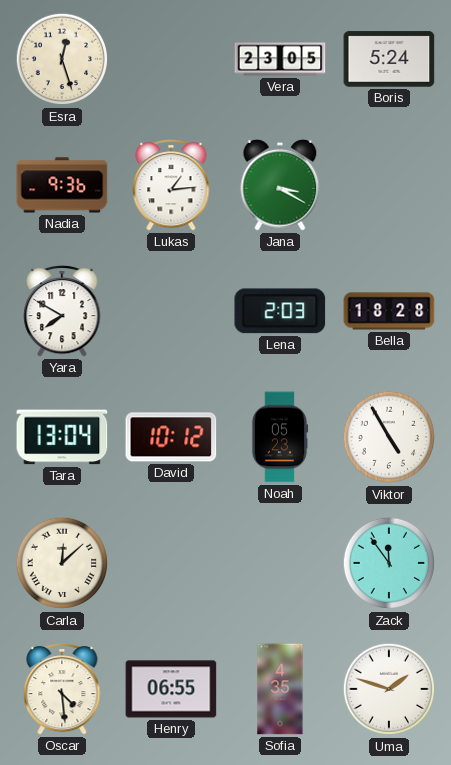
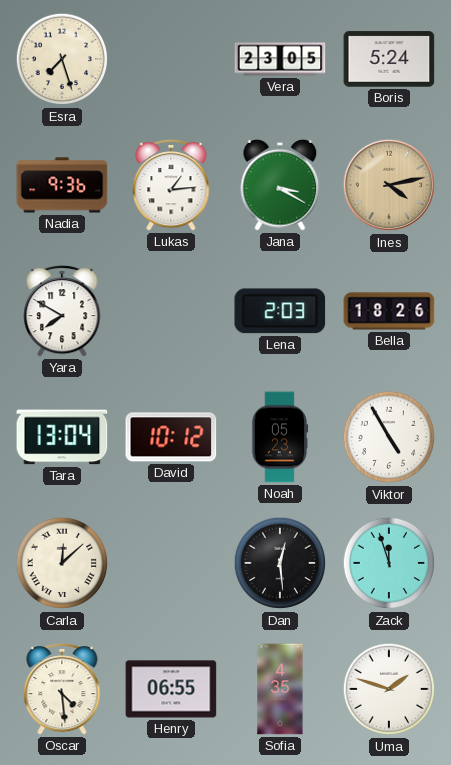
Esra: 12:27 -> 7:27
Ines: none -> 4:13
Bella: 18:28 -> 18:26
Dan: none -> 12:29
Zack: 11:54 -> 11:57
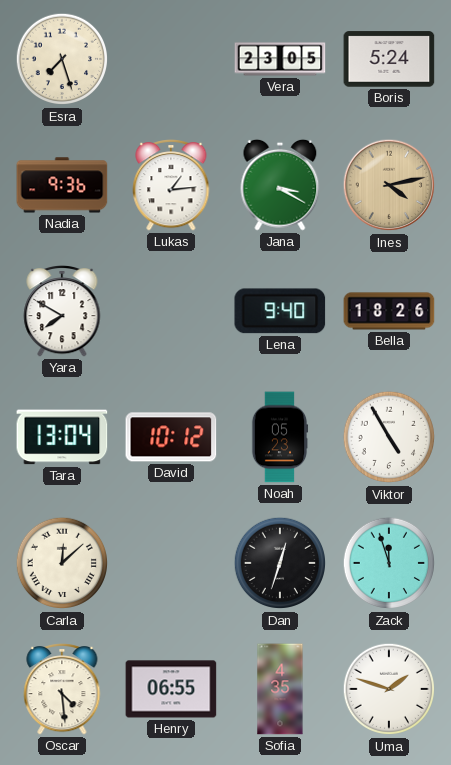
Lena: 2:03 -> 9:40
Dan: 12:29 -> 12:33
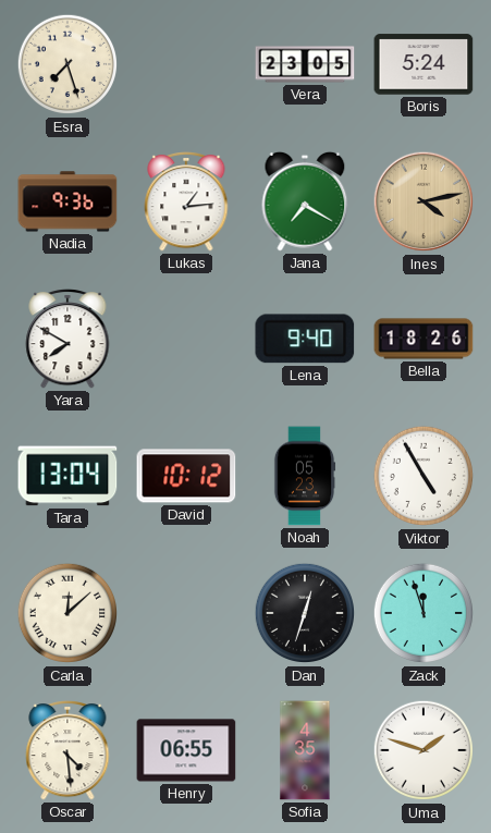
Jana: 3:20 -> 7:20
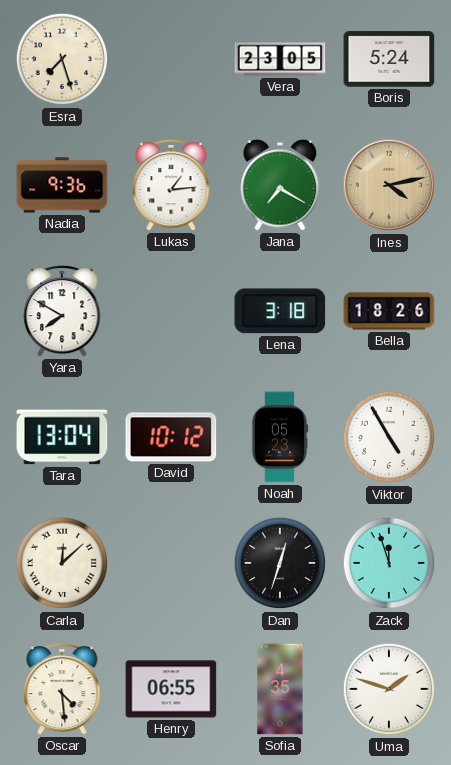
Lena: 9:40 -> 3:18
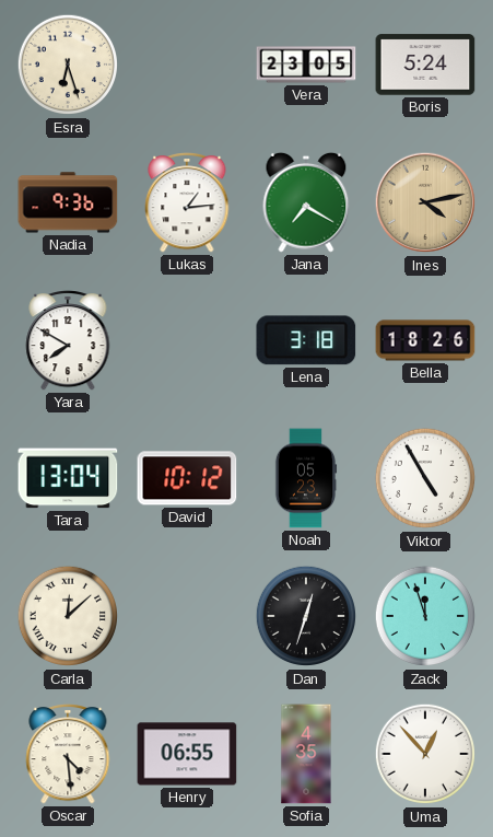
Esra: 7:27 -> 6:27
Uma: 1:48 -> 12:53
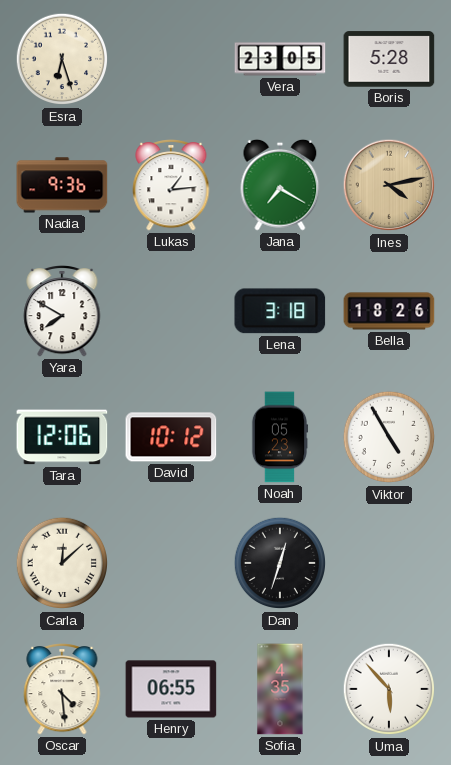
Boris: 5:24 -> 5:28
Tara: 13:04 -> 12:06
Zack: 11:57 -> none
Uma: 12:53 -> 5:53
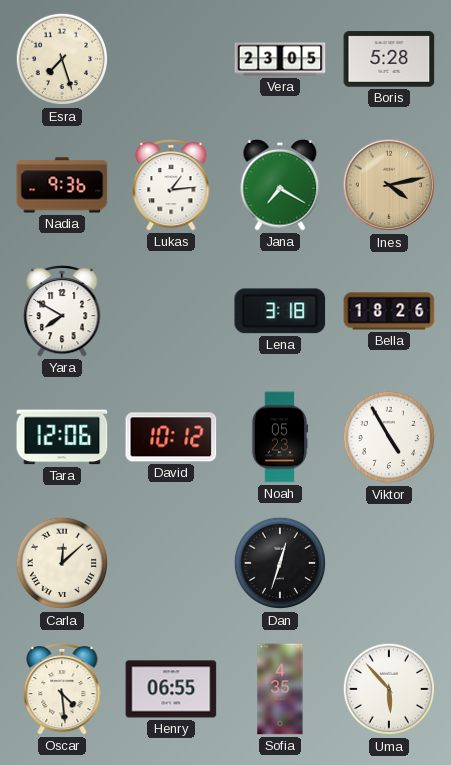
Esra: 6:27 -> 7:27
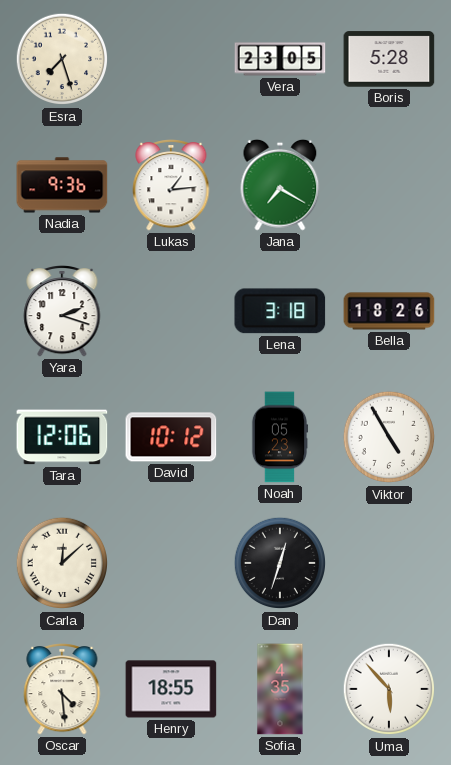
Ines: 4:13 -> none
Yara: 7:50 -> 2:18
Henry: 06:55 -> 18:55
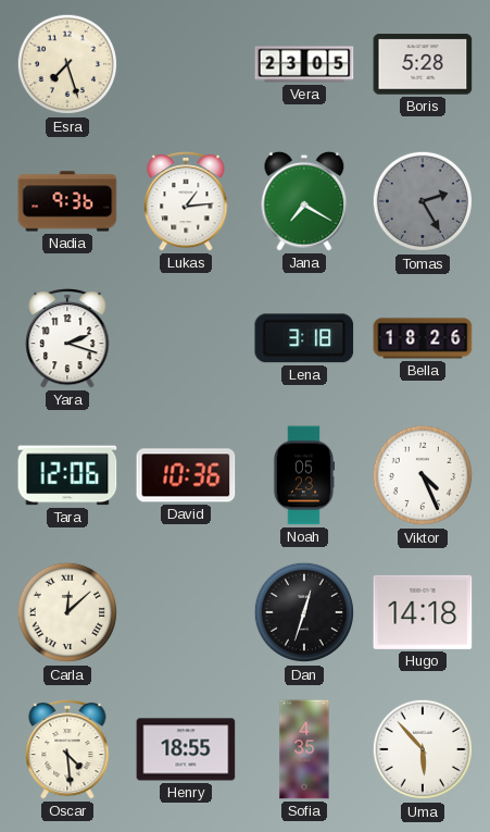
Tomas: none -> 2:25
David: 10:12 -> 10:36
Viktor: 4:55 -> 4:26
Hugo: none -> 14:18
